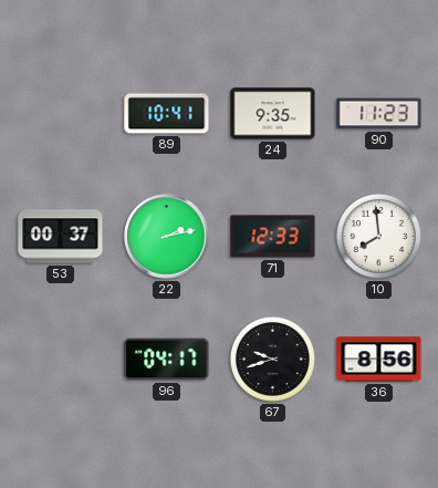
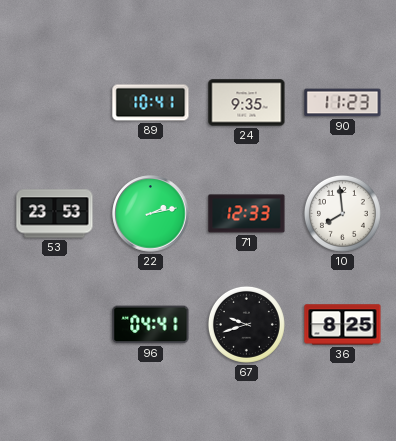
53: 00:37 -> 23:53
96: 04:17 -> 04:41
36: 8:56 -> 8:25
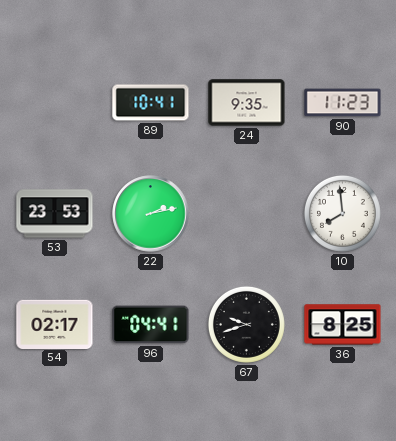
71: 12:33 -> none
54: none -> 02:17
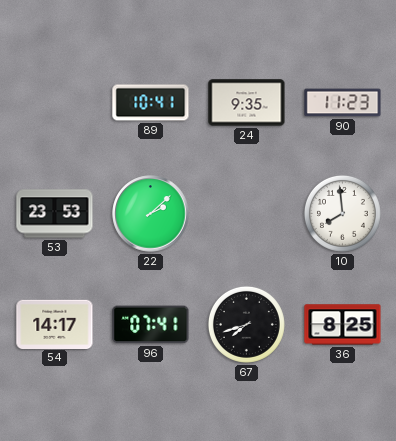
22: 2:13 -> 2:08
54: 02:17 -> 14:17
96: 04:41 -> 07:41
67: 9:42 -> 7:42
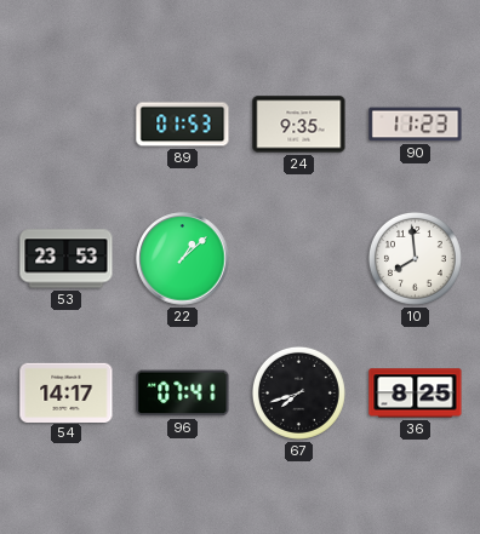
89: 10:41 -> 01:53
22: 2:08 -> 1:08
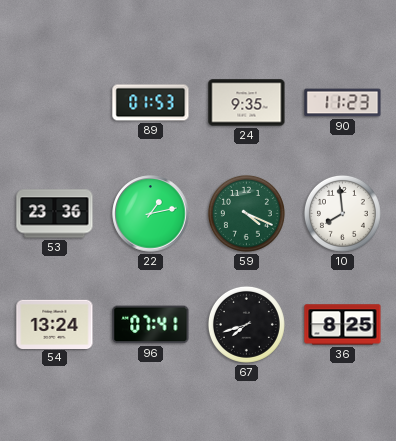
53: 23:53 -> 23:36
22: 1:08 -> 1:13
59: none -> 4:19
54: 14:17 -> 13:24
